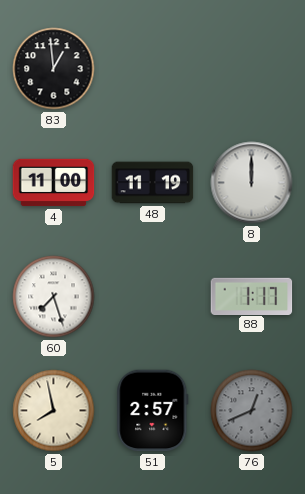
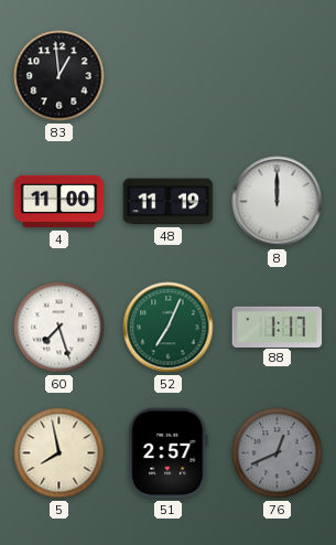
52: none -> 7:04
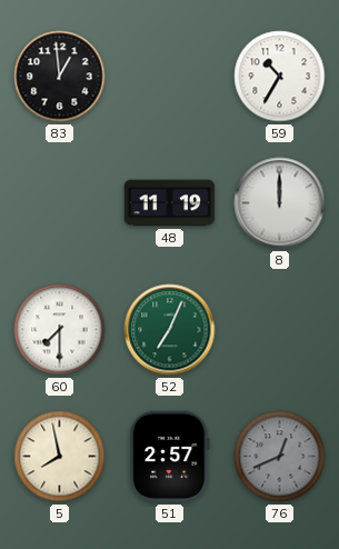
59: none -> 10:35
4: 11:00 -> none
60: 7:27 -> 7:30
88: 1:17 -> none
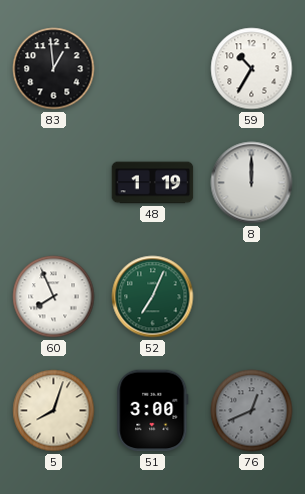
48: 11:19 -> 1:19
60: 7:30 -> 7:56
5: 7:58 -> 8:03
51: 2:57 -> 3:00
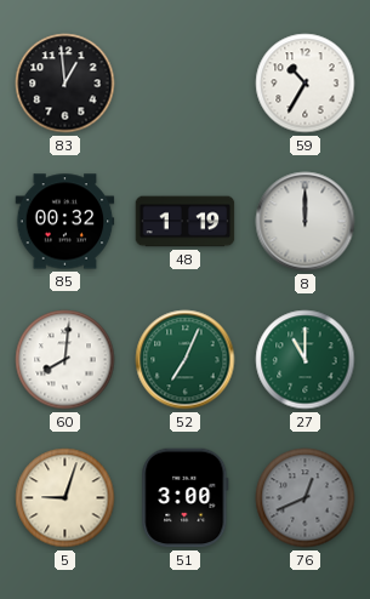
85: none -> 00:32
60: 7:56 -> 8:01
27: none -> 11:00
5: 8:03 -> 9:03
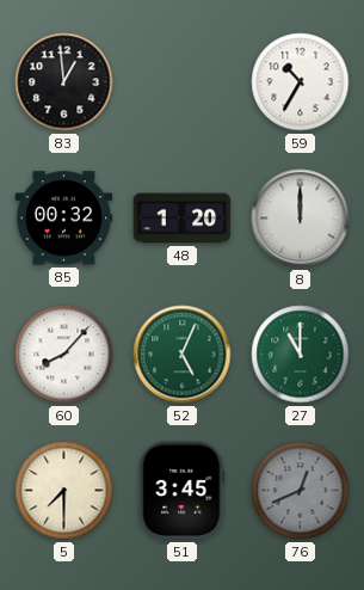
48: 1:19 -> 1:20
60: 8:01 -> 8:07
52: 7:04 -> 5:04
5: 9:03 -> 7:30
51: 3:00 -> 3:45
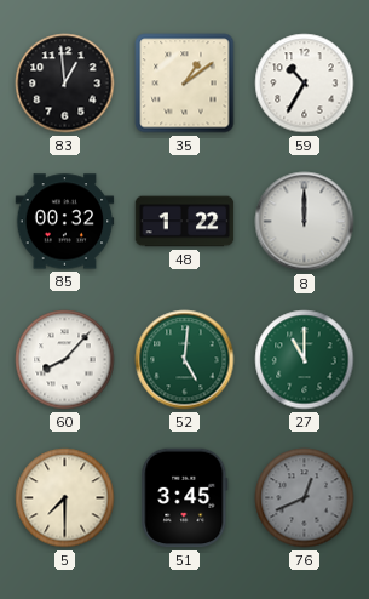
35: none -> 1:09
48: 1:20 -> 1:22
52: 5:04 -> 5:01
